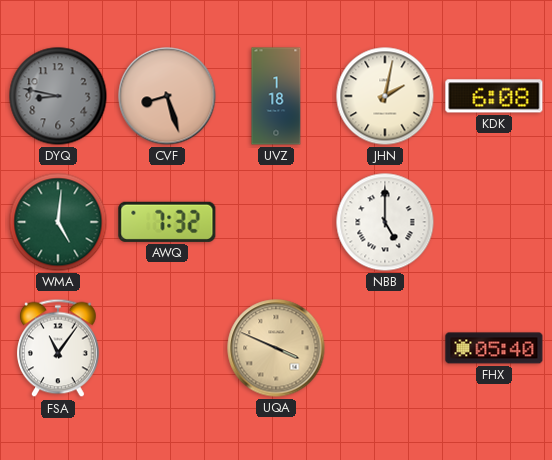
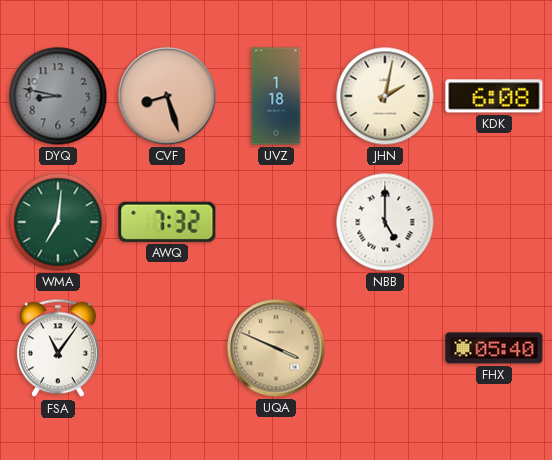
WMA: 5:01 -> 7:01
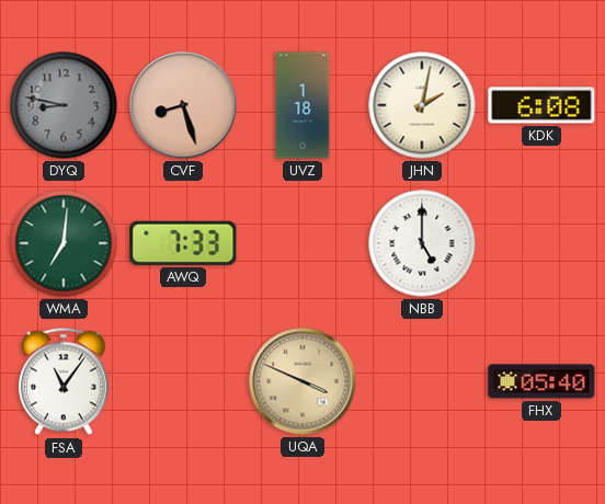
AWQ: 7:32 -> 7:33
